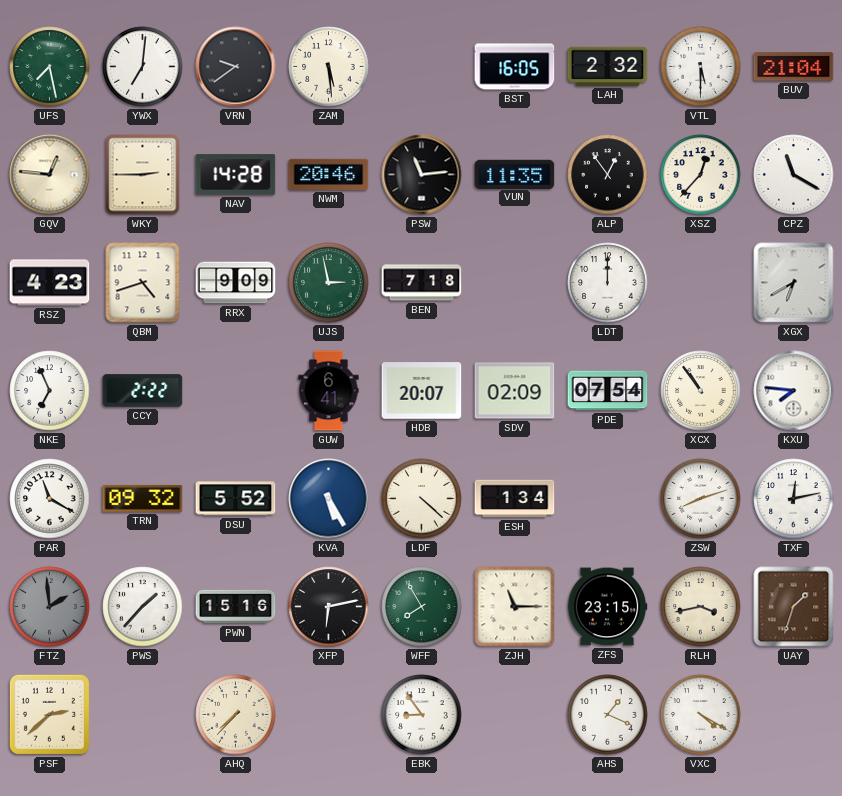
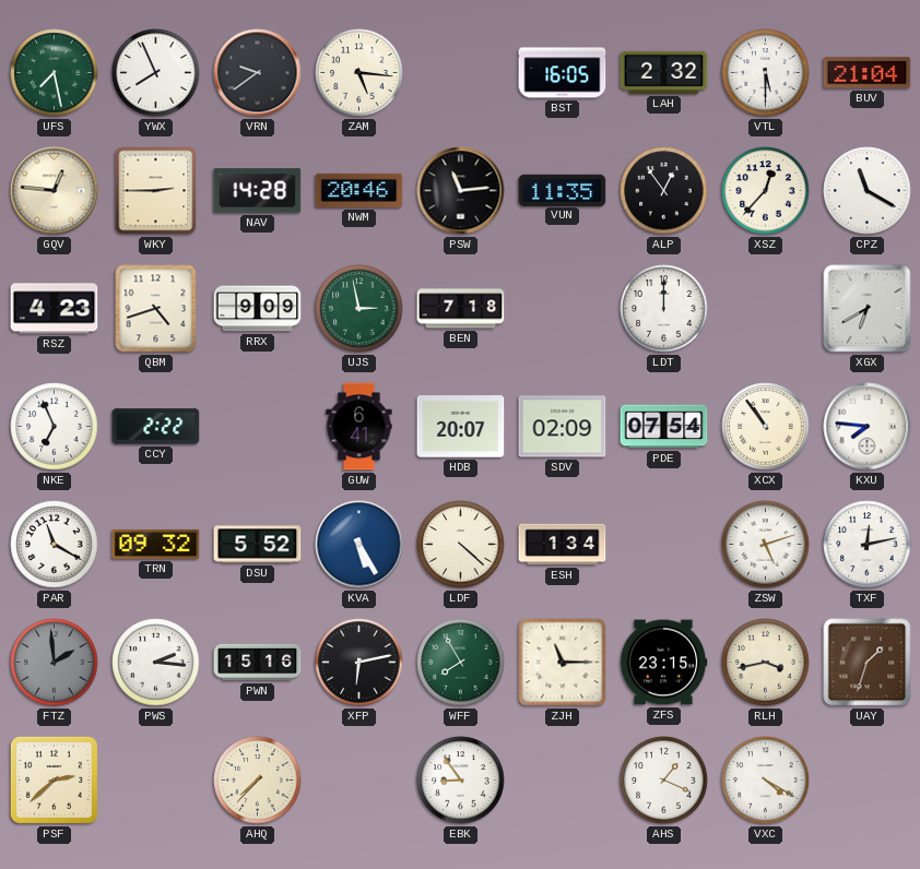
YWX: 7:01 -> 7:56
ZAM: 5:29 -> 5:16
ZSW: 8:12 -> 5:12
PWS: 1:37 -> 2:16
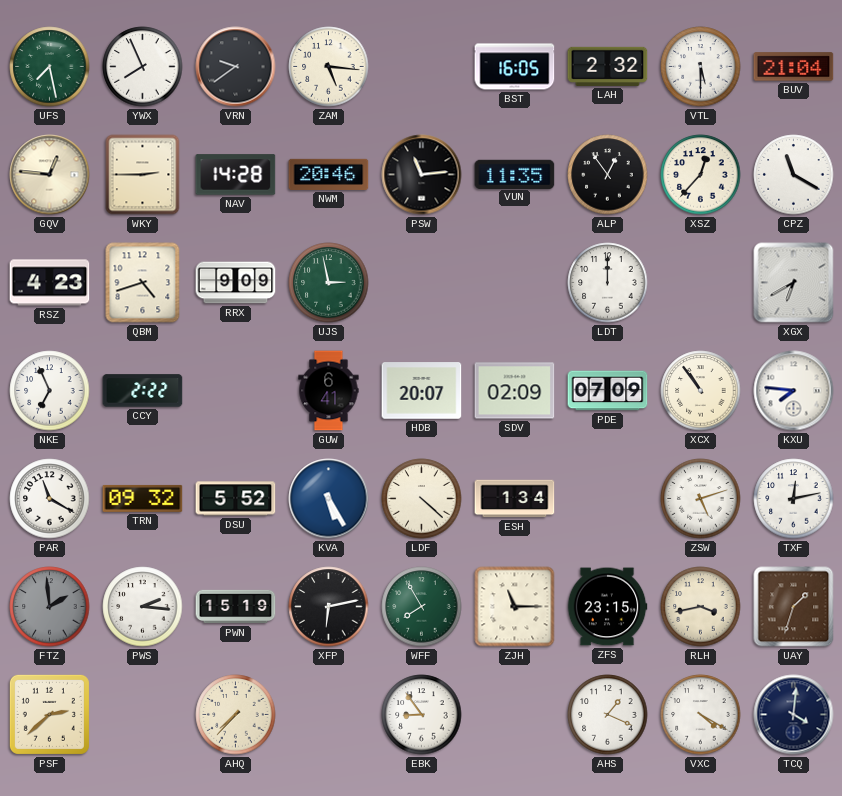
BEN: 7:18 -> none
PDE: 07:54 -> 07:09
PWN: 15:16 -> 15:19
TCQ: none -> 4:01
